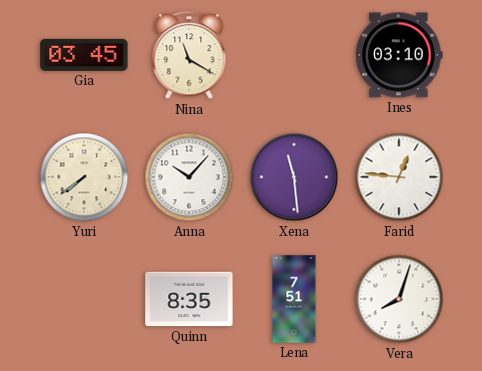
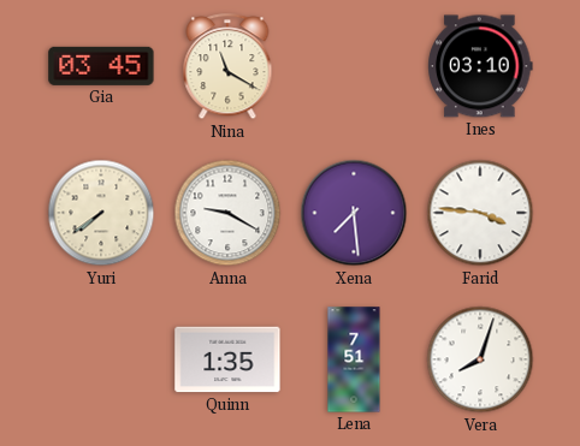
Anna: 10:07 -> 9:20
Xena: 11:29 -> 7:29
Farid: 12:46 -> 3:46
Quinn: 8:35 -> 1:35
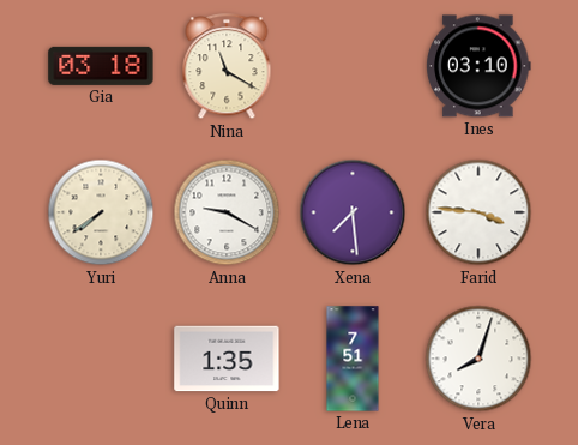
Gia: 03:45 -> 03:18
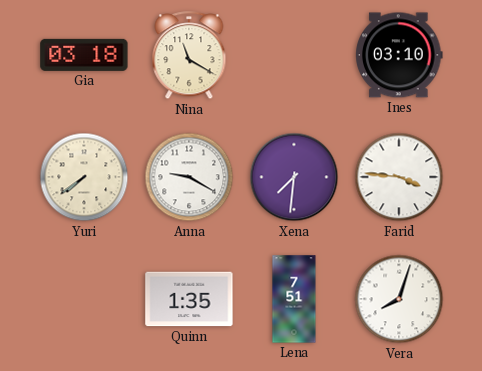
Xena: 7:29 -> 7:31
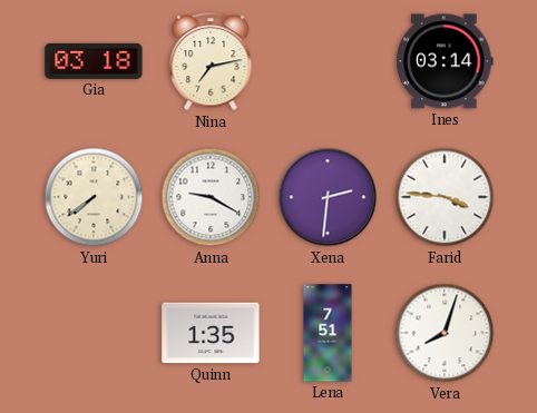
Nina: 11:20 -> 7:13
Ines: 03:10 -> 03:14
Xena: 7:31 -> 2:31
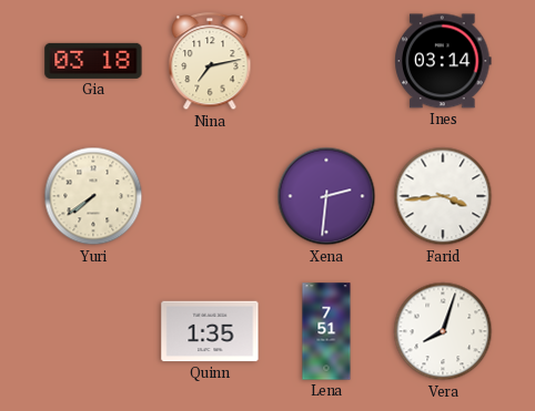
Anna: 9:20 -> none
Farid: 3:46 -> 3:44
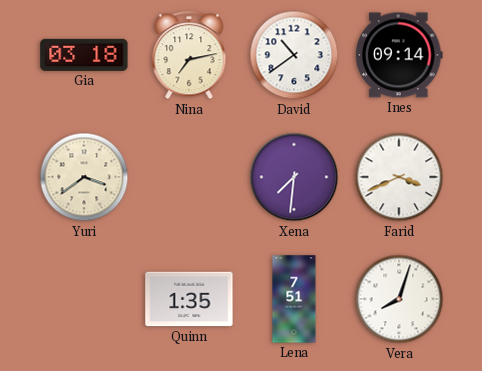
David: none -> 10:39
Ines: 03:14 -> 09:14
Yuri: 7:39 -> 3:39
Xena: 2:31 -> 7:31
Farid: 3:44 -> 3:41
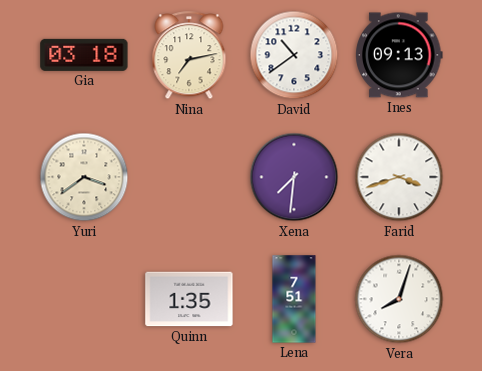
Ines: 09:14 -> 09:13
Farid: 3:41 -> 3:42
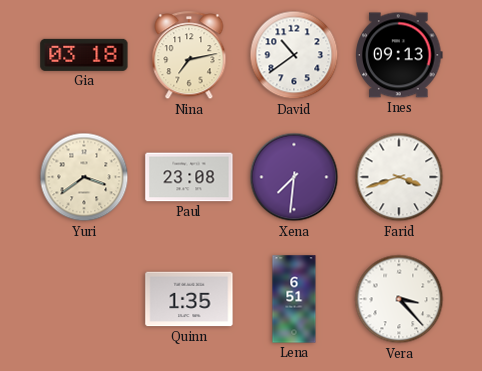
Paul: none -> 23:08
Lena: 7:51 -> 6:51
Vera: 8:03 -> 3:23
